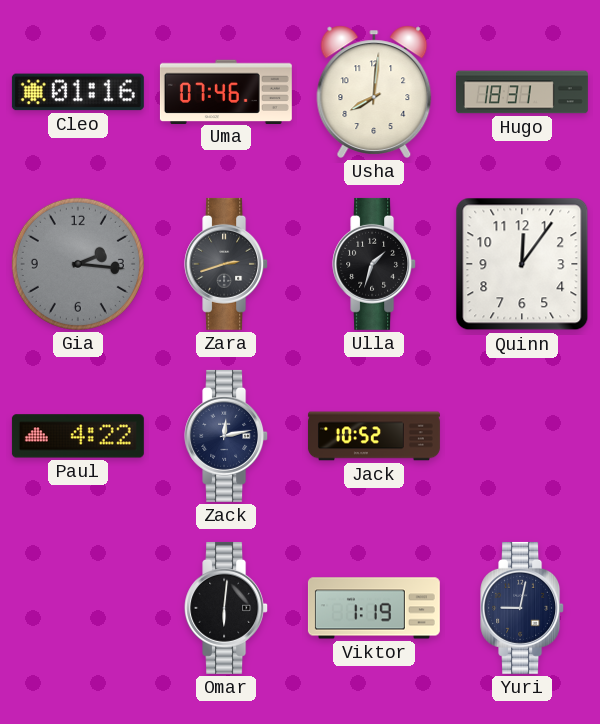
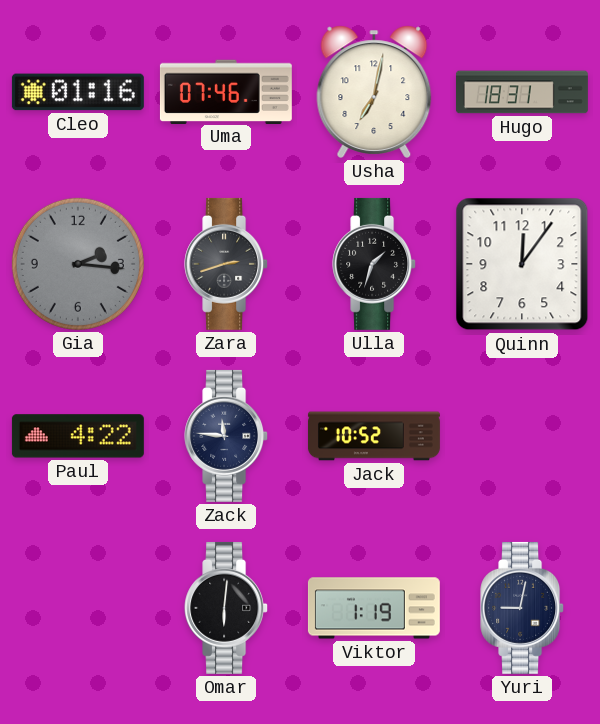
Usha: 8:01 -> 7:02
Zack: 12:13 -> 11:46
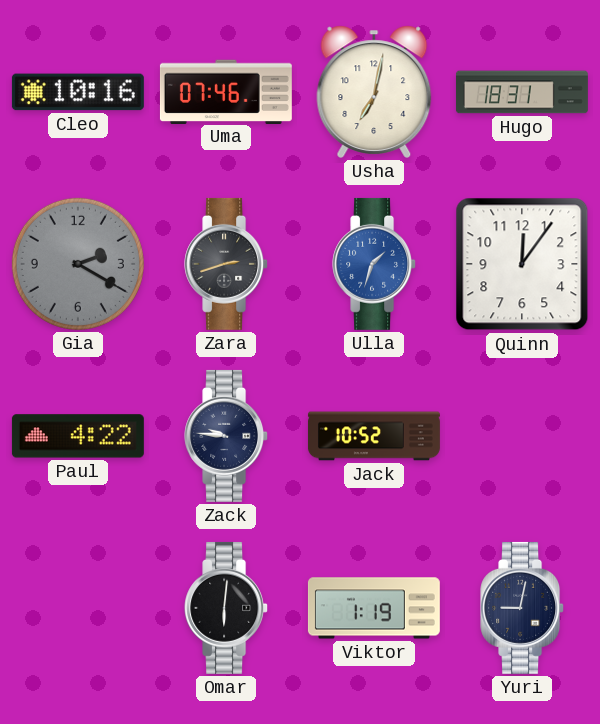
Cleo: 01:16 -> 10:16
Gia: 2:16 -> 2:20
Ulla dial: black -> blue
Zack: 11:46 -> 9:46
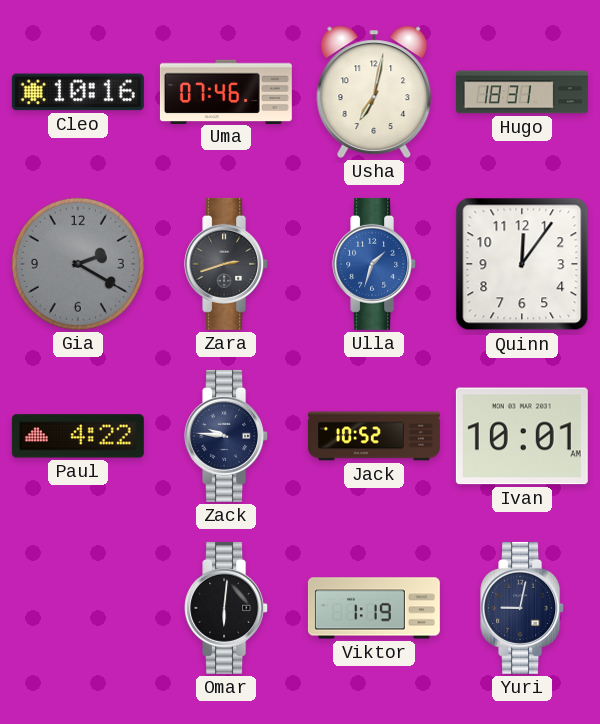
Ivan: none -> 10:01
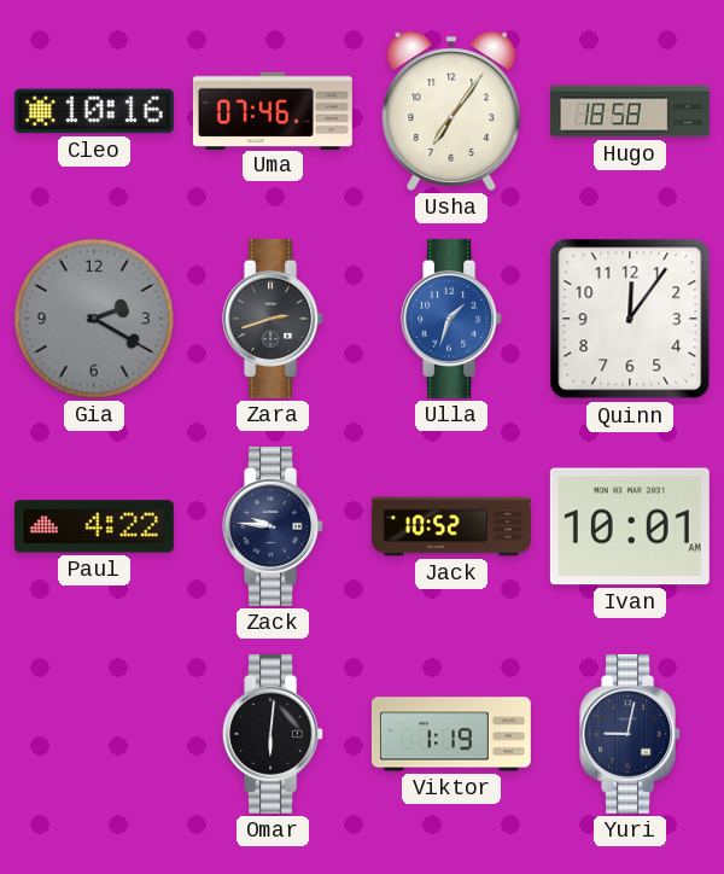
Usha: 7:02 -> 7:06
Hugo: 18:31 -> 18:58
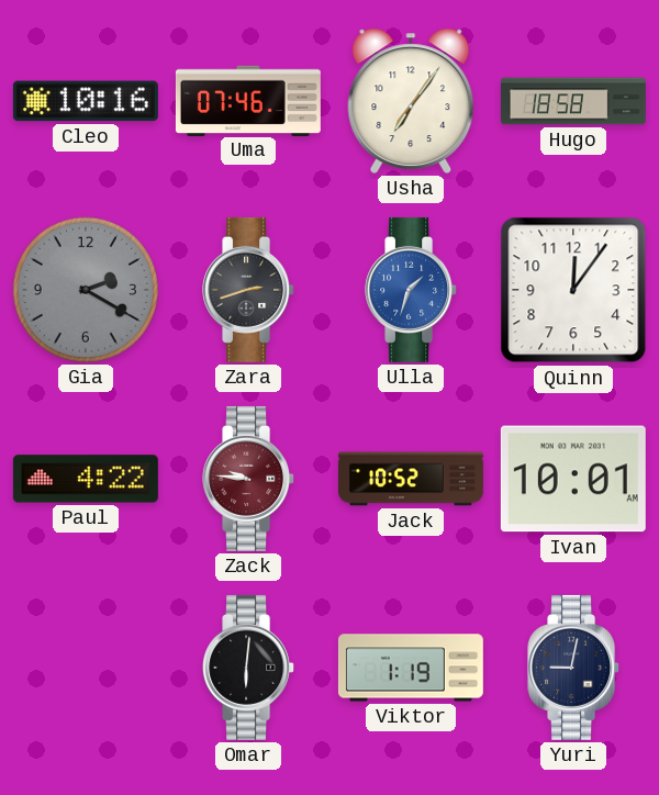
Zack dial: navy -> burgundy
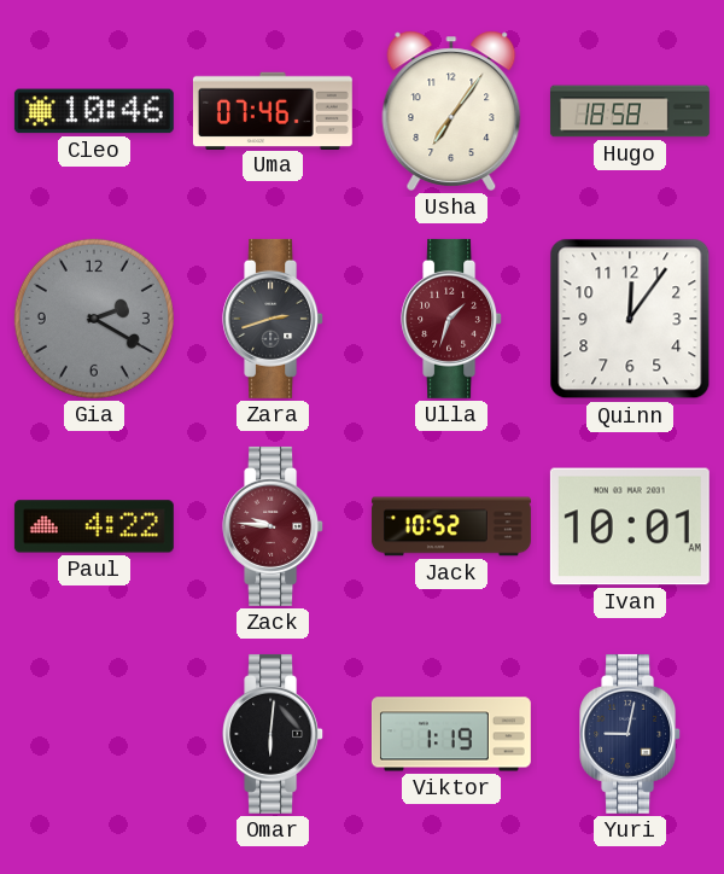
Cleo: 10:16 -> 10:46
Ulla dial: blue -> burgundy
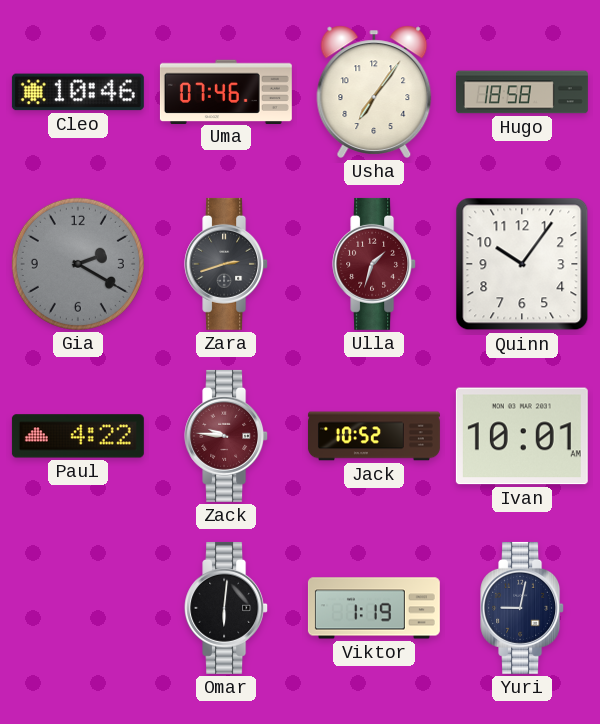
Quinn: 12:06 -> 10:06
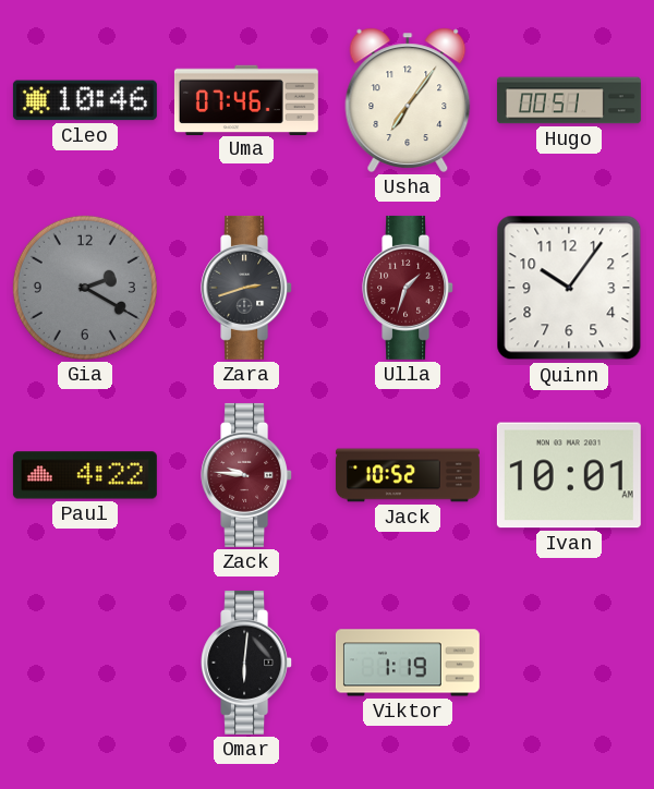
Hugo: 18:58 -> 00:51
Yuri: 9:02 -> none
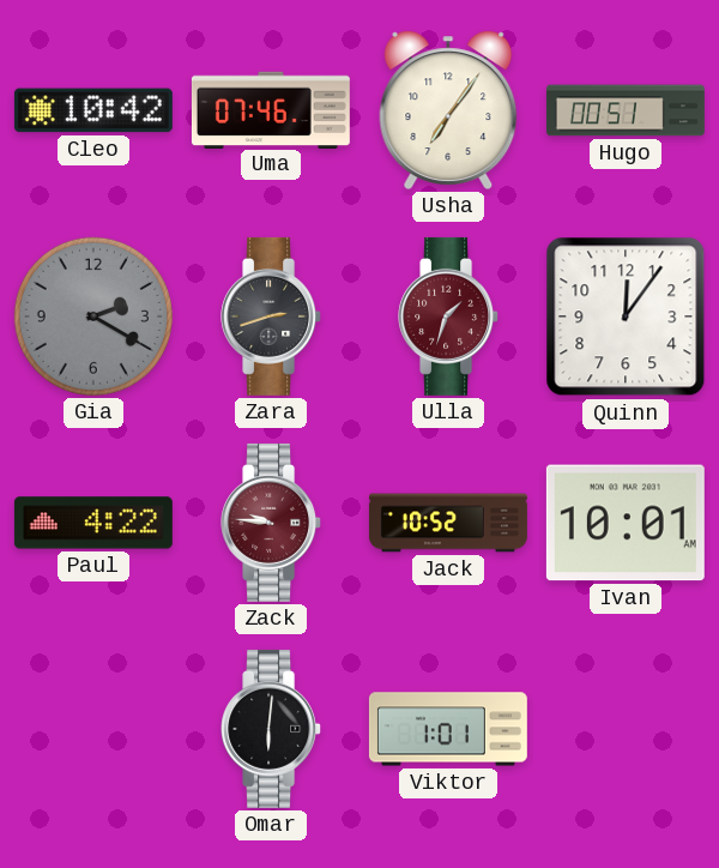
Cleo: 10:46 -> 10:42
Quinn: 10:06 -> 12:06
Viktor: 1:19 -> 1:01
